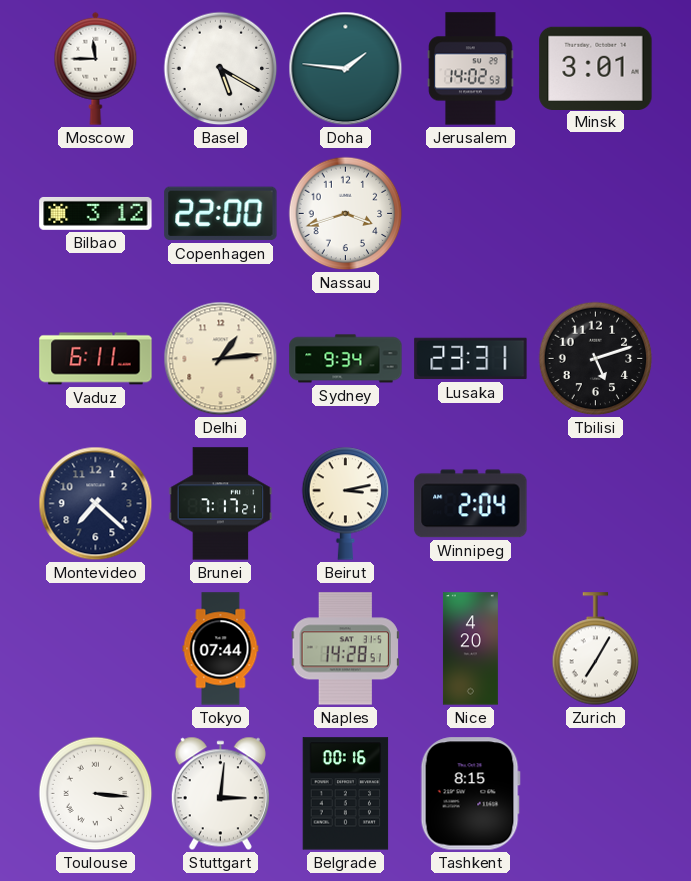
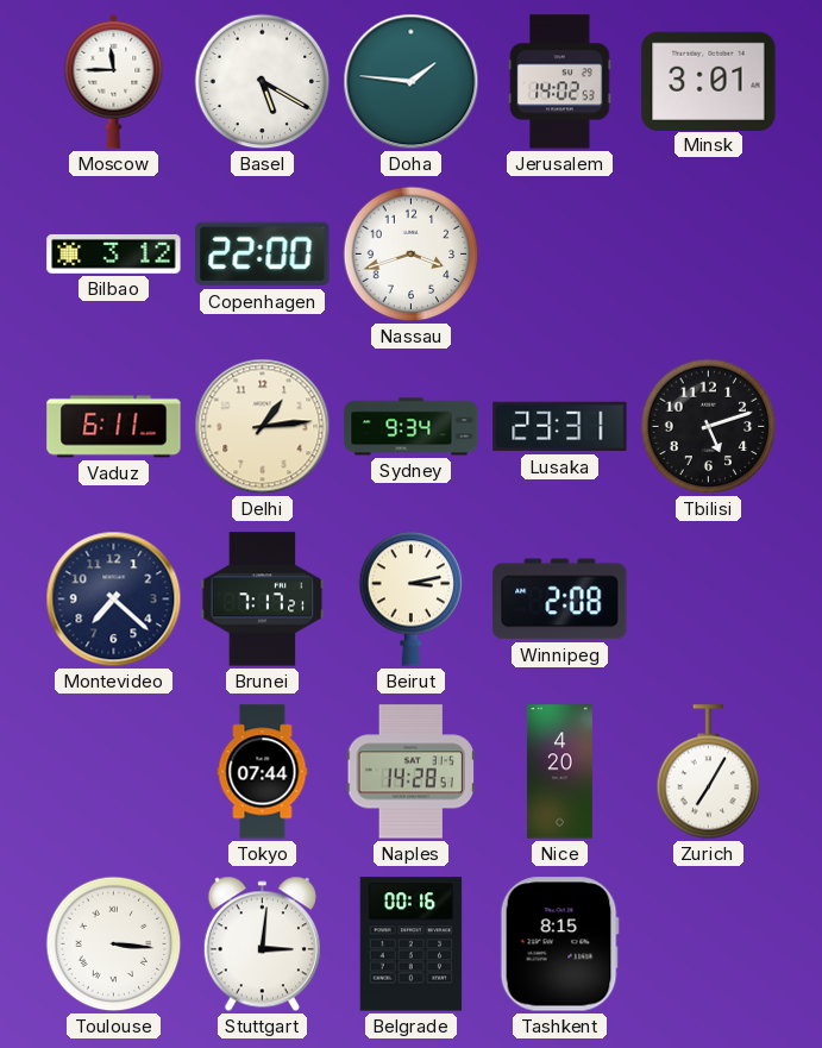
Winnipeg: 2:04 -> 2:08
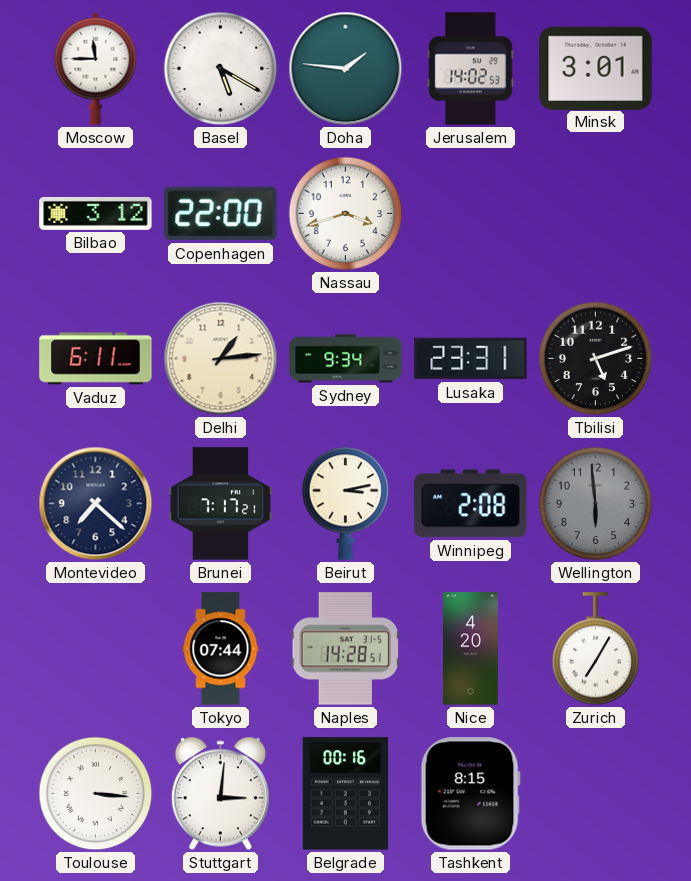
Wellington: none -> 5:59
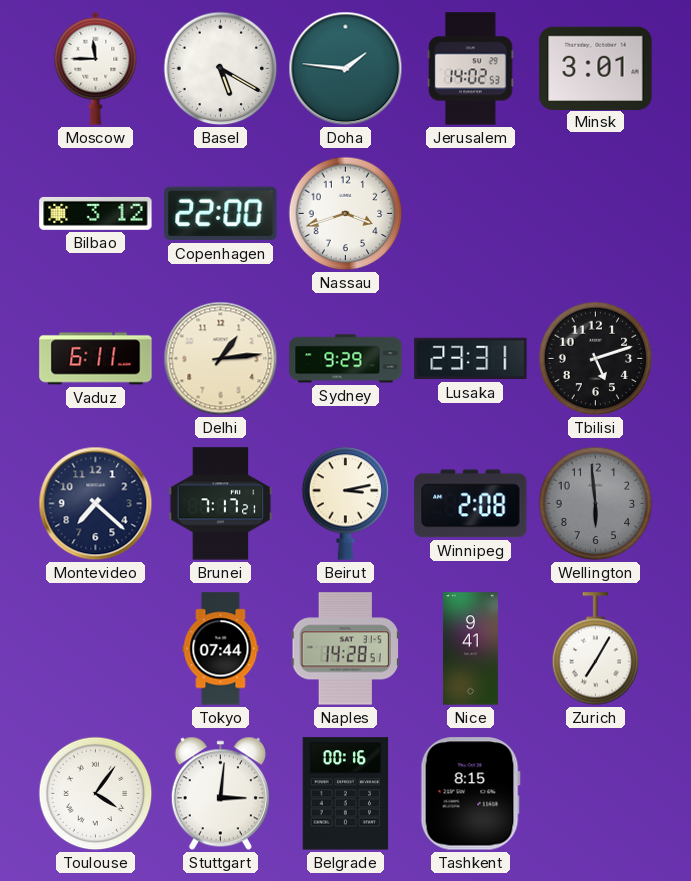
Sydney: 9:34 -> 9:29
Nice: 4:20 -> 9:41
Toulouse: 3:16 -> 4:06
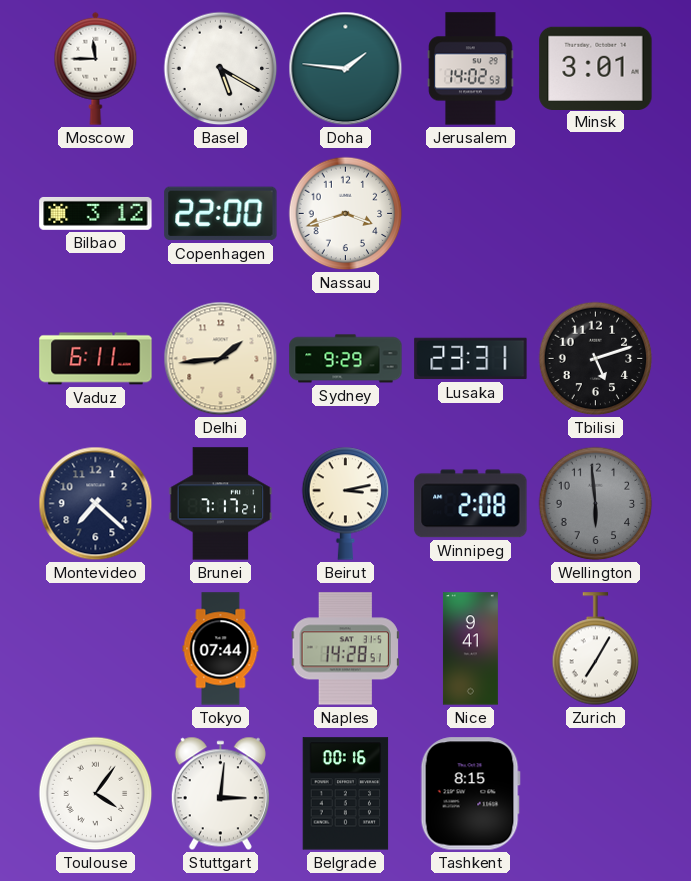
Delhi: 1:14 -> 1:44
